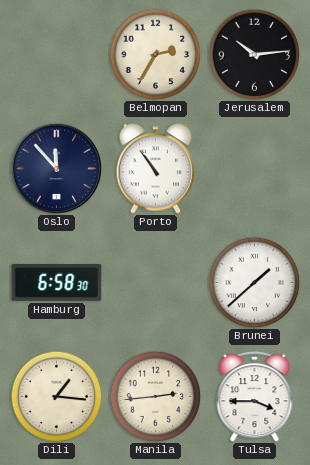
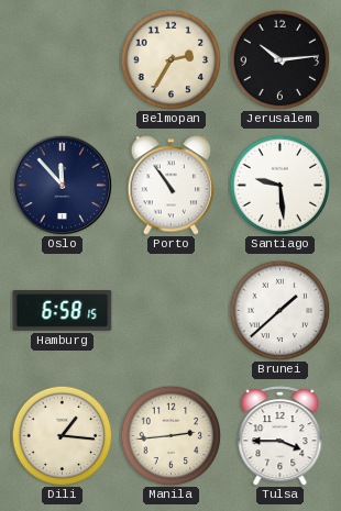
Santiago: none -> 9:29
Hamburg: 6:58:30 -> 6:58:15
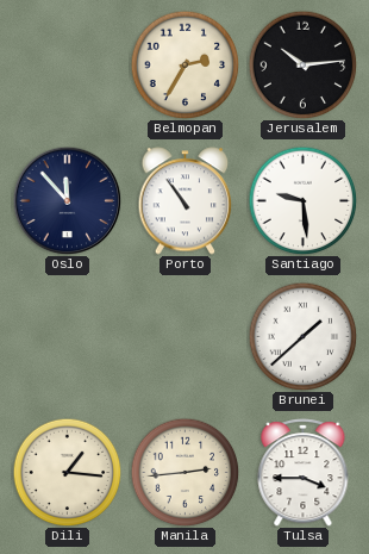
Hamburg: 6:58 -> none
